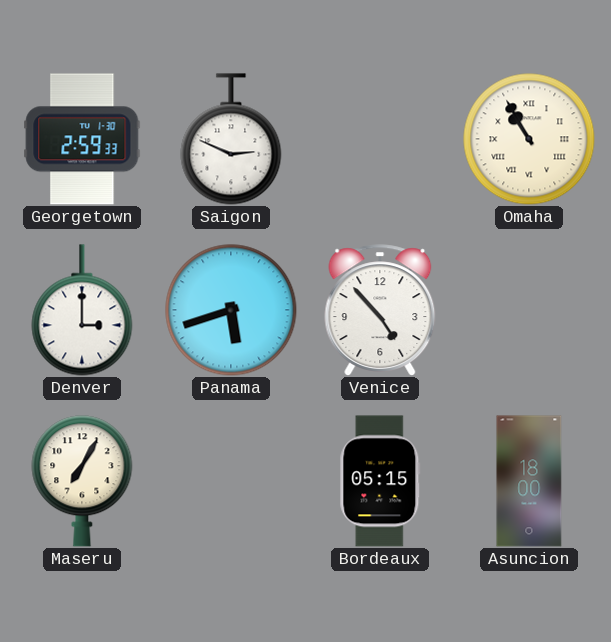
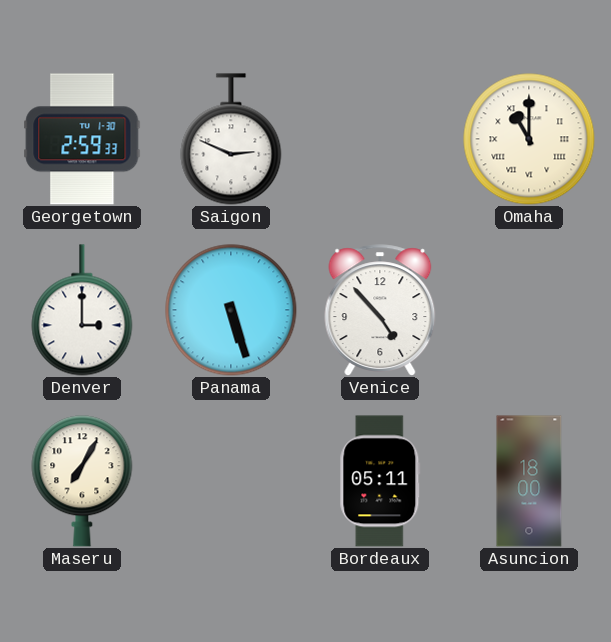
Omaha: 10:55 -> 11:00
Panama: 5:42 -> 5:27
Bordeaux: 05:15 -> 05:11
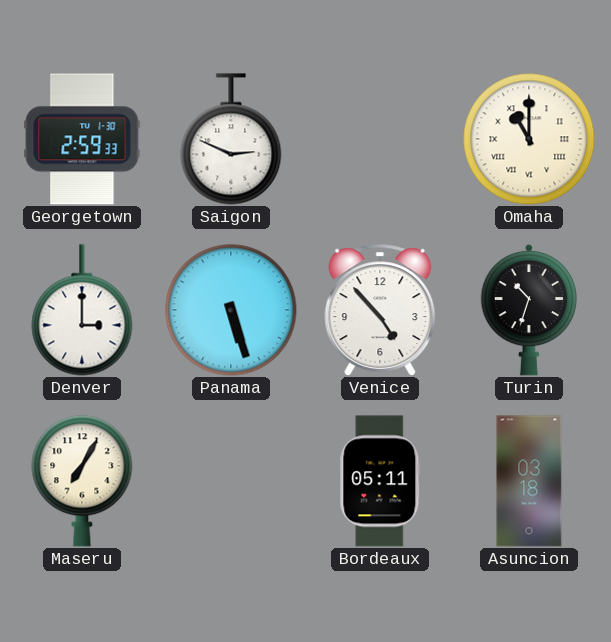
Turin: none -> 10:33
Asuncion: 18:00 -> 03:18
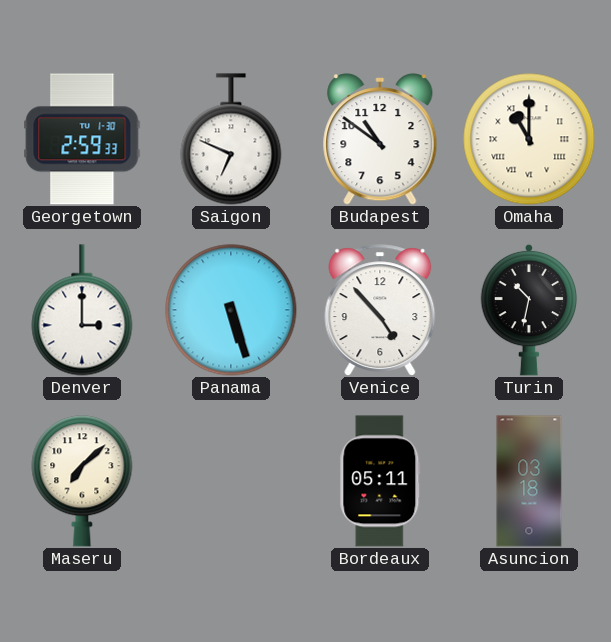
Saigon: 2:49 -> 6:49
Budapest: none -> 10:51
Turin: 10:33 -> 10:32
Maseru: 7:05 -> 7:08
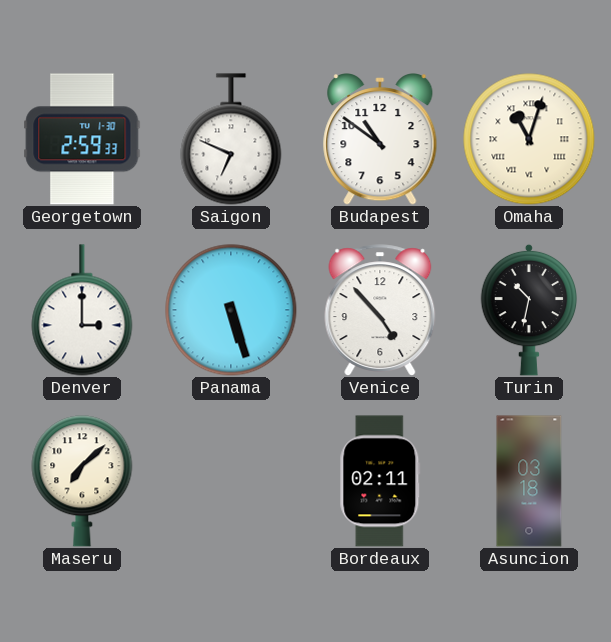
Omaha: 11:00 -> 11:03
Bordeaux: 05:11 -> 02:11
